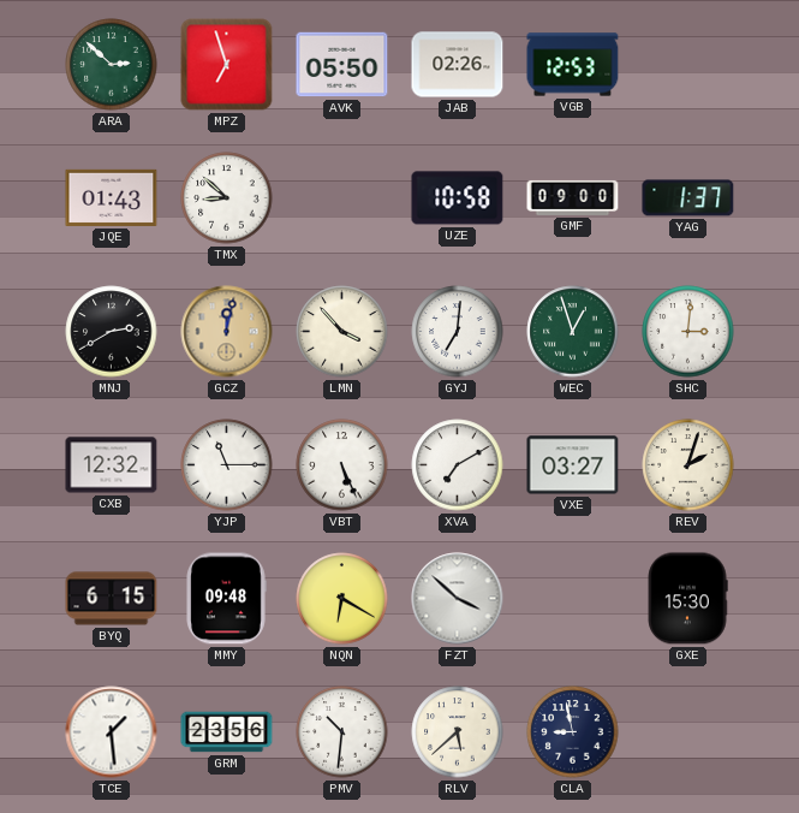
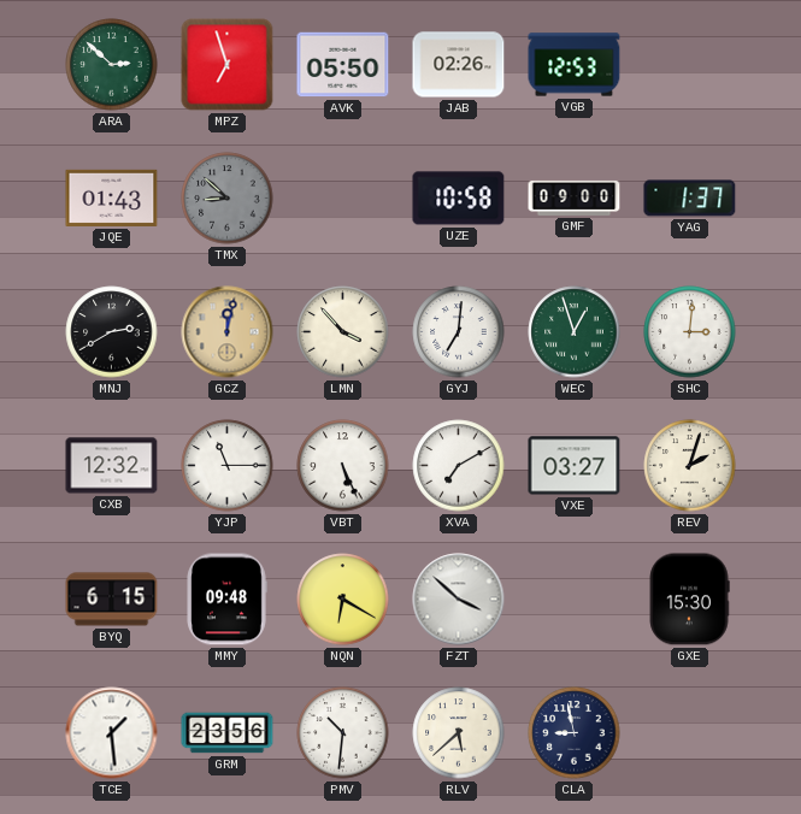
TMX dial: white -> grey
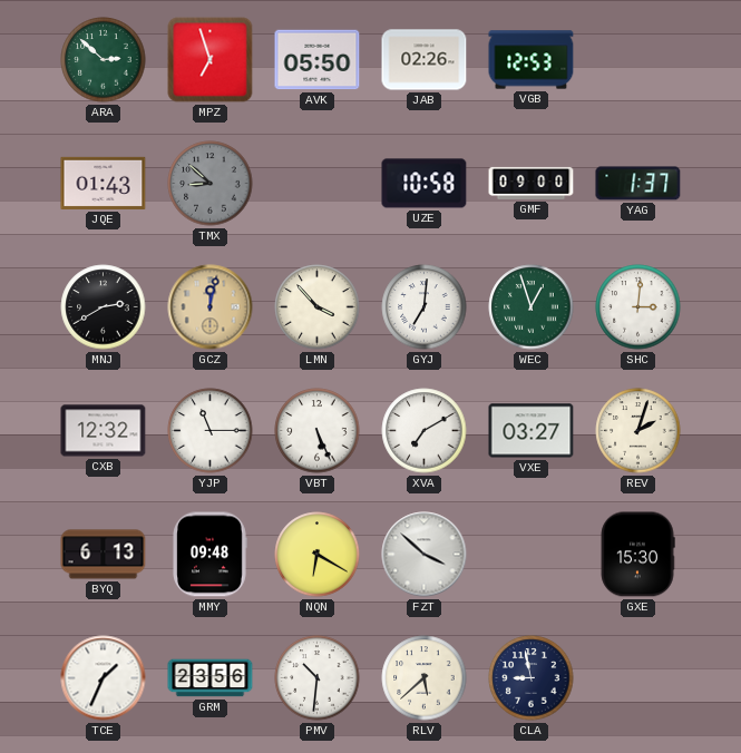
BYQ: 6:15 -> 6:13
TCE: 1:29 -> 1:34
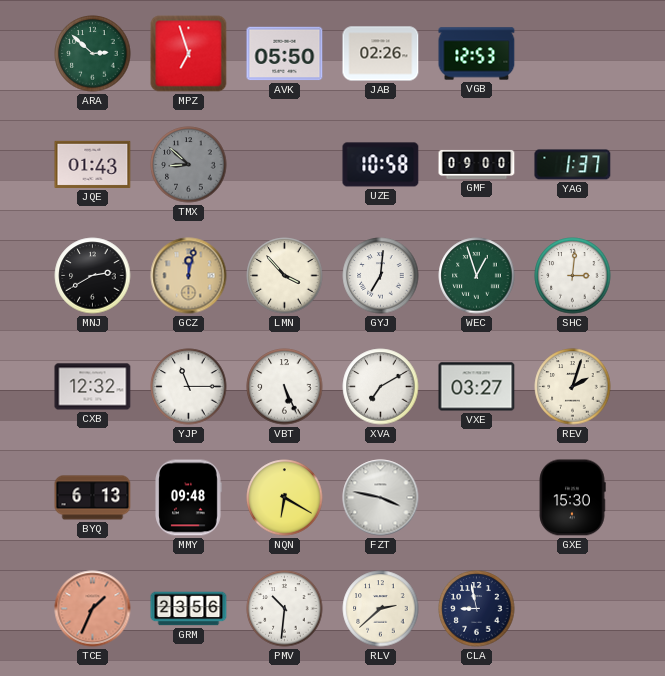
FZT: 3:52 -> 3:47
TCE dial: white -> salmon
RLV: 5:38 -> 2:38
